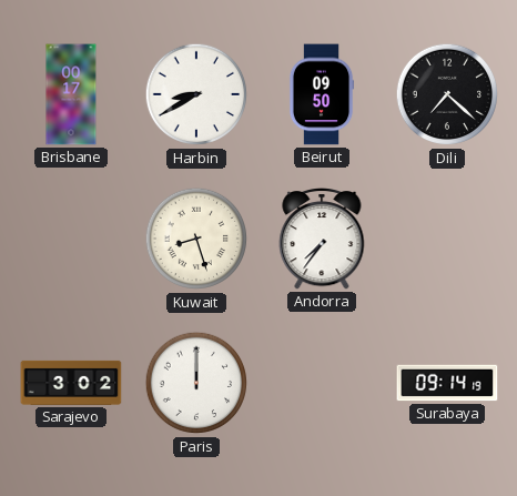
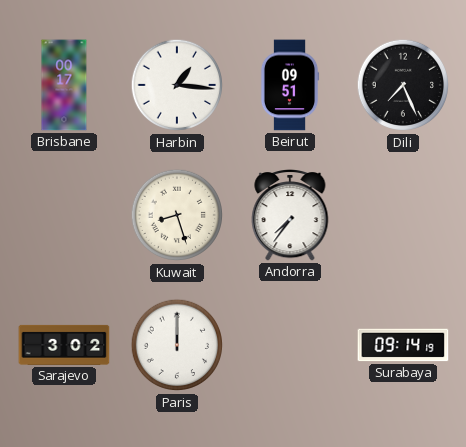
Harbin: 8:40 -> 1:16
Beirut: 09:50 -> 09:51
Dili: 7:22 -> 7:26
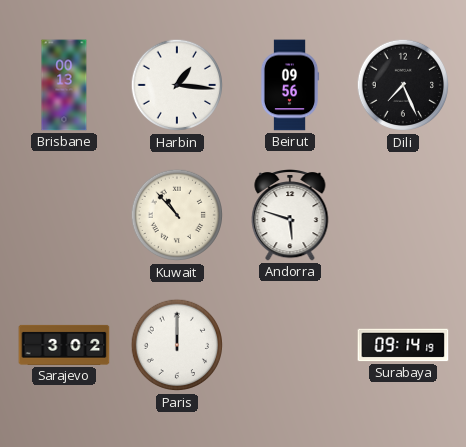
Brisbane: 00:17 -> 00:13
Beirut: 09:51 -> 09:56
Kuwait: 8:27 -> 10:53
Andorra: 7:36 -> 5:48
